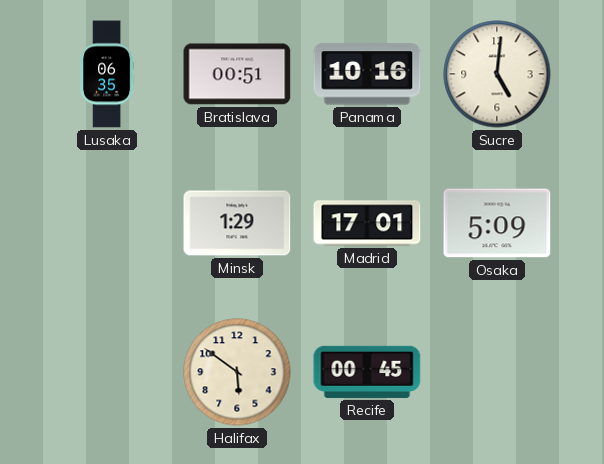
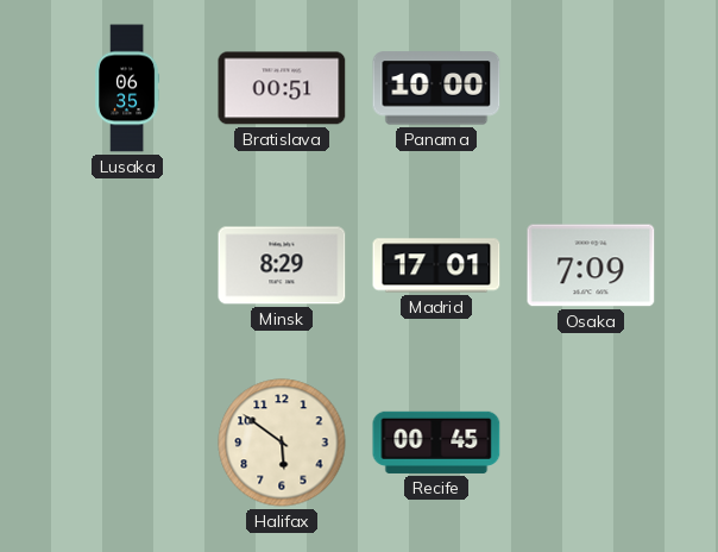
Panama: 10:16 -> 10:00
Sucre: 5:01 -> none
Minsk: 1:29 -> 8:29
Osaka: 5:09 -> 7:09
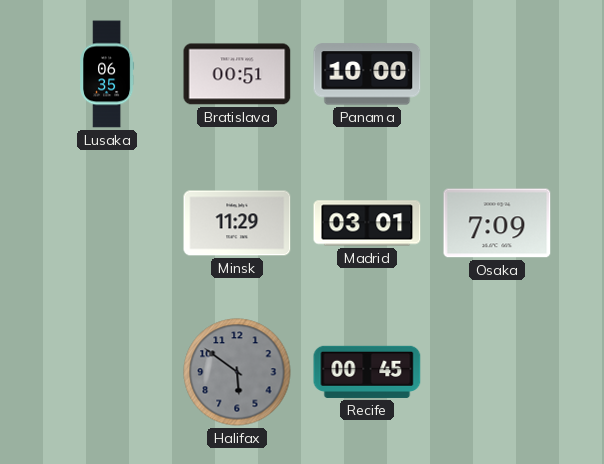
Minsk: 8:29 -> 11:29
Madrid: 17:01 -> 03:01
Halifax dial: cream -> grey
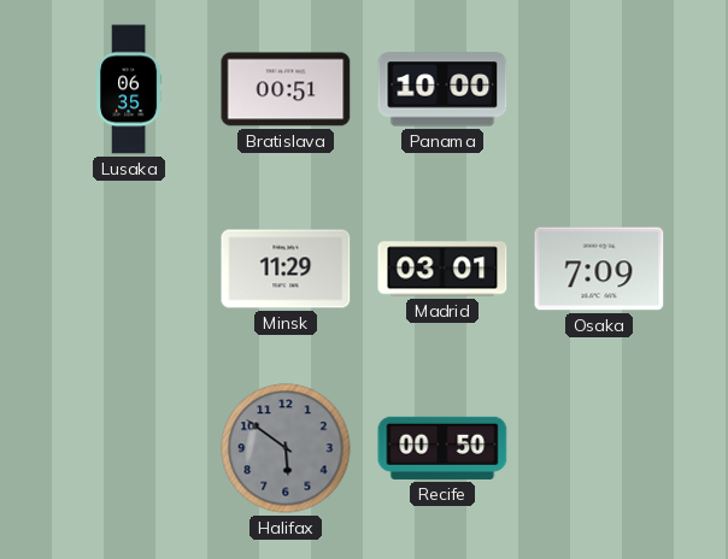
Recife: 00:45 -> 00:50
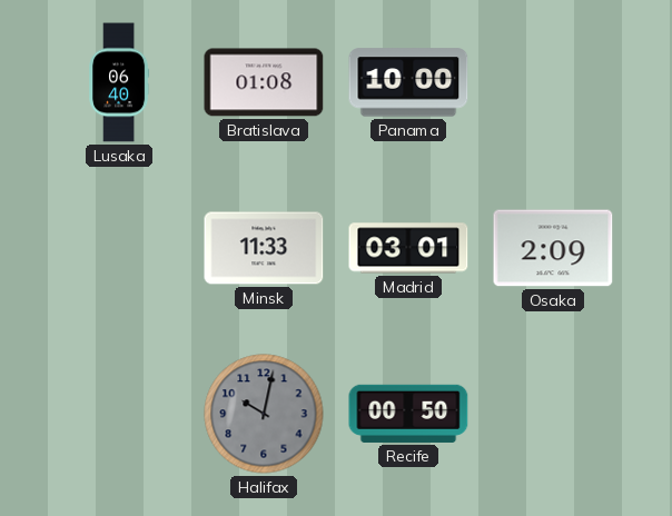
Lusaka: 06:35 -> 06:40
Bratislava: 00:51 -> 01:08
Minsk: 11:29 -> 11:33
Osaka: 7:09 -> 2:09
Halifax: 5:51 -> 10:02
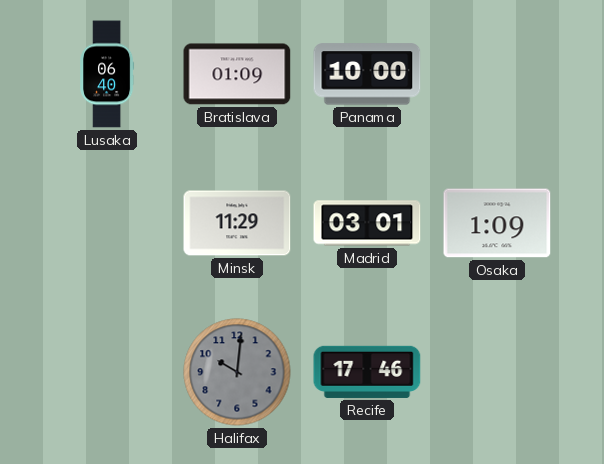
Bratislava: 01:08 -> 01:09
Minsk: 11:33 -> 11:29
Osaka: 2:09 -> 1:09
Halifax: 10:02 -> 10:01
Recife: 00:50 -> 17:46
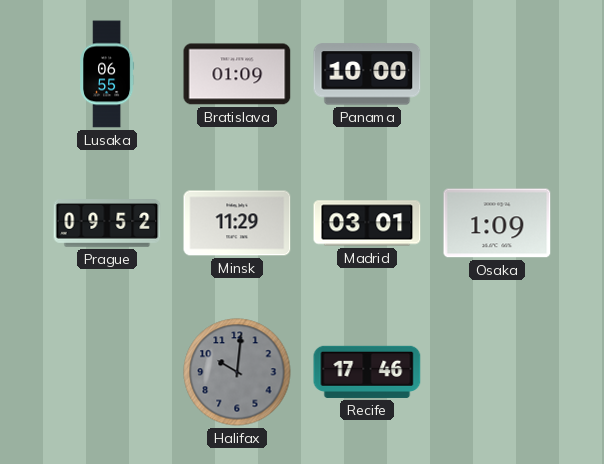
Lusaka: 06:40 -> 06:55
Prague: none -> 09:52
